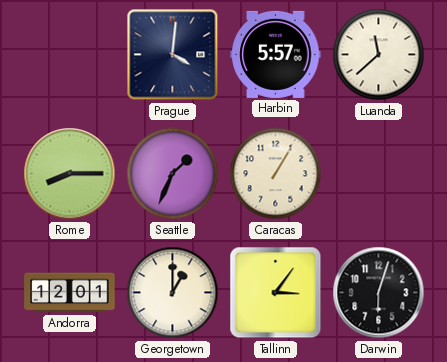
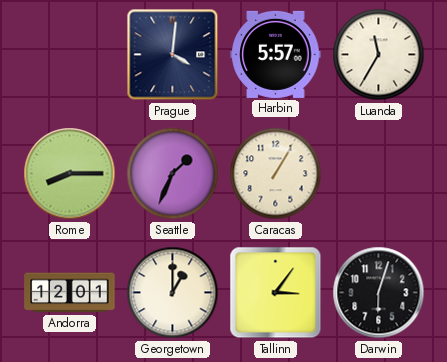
Luanda: 11:38 -> 11:35
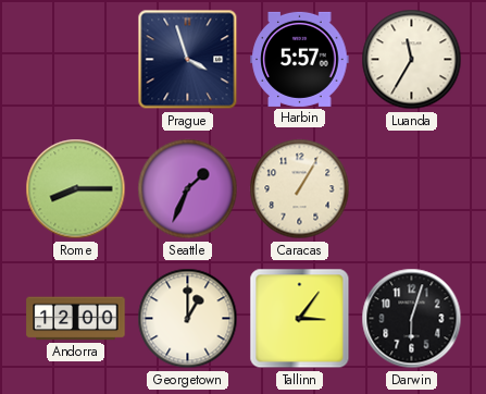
Prague: 4:01 -> 3:57
Andorra: 12:01 -> 12:00
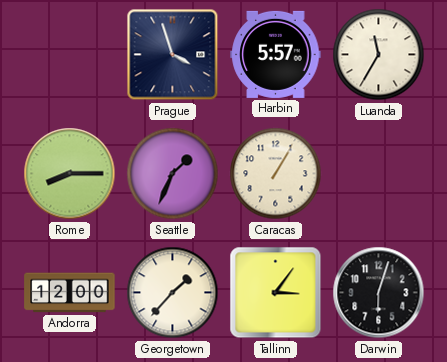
Georgetown: 1:00 -> 1:37
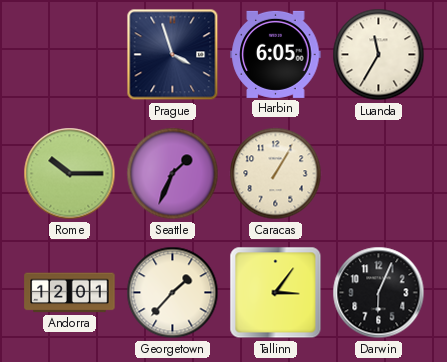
Harbin: 5:57 -> 6:05
Rome: 8:15 -> 10:15
Andorra: 12:00 -> 12:01
Darwin: 6:03 -> 6:04
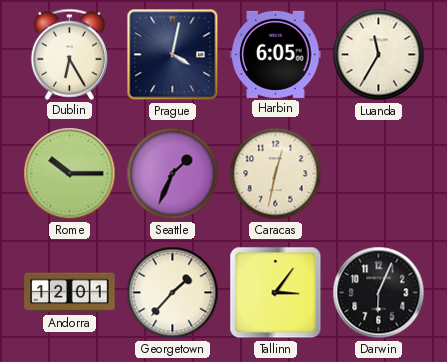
Dublin: none -> 6:25
Prague: 3:57 -> 4:02
Caracas: 1:05 -> 12:32
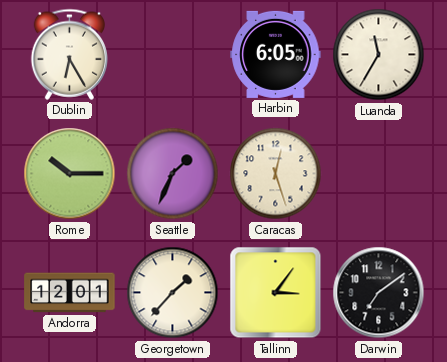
Prague: 4:02 -> none
Caracas: 12:32 -> 12:27
Darwin: 6:04 -> 7:09
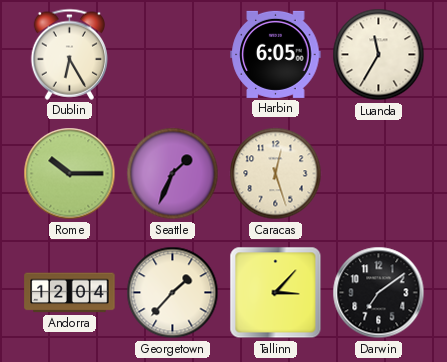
Andorra: 12:01 -> 12:04
Tallinn: 3:06 -> 3:07
